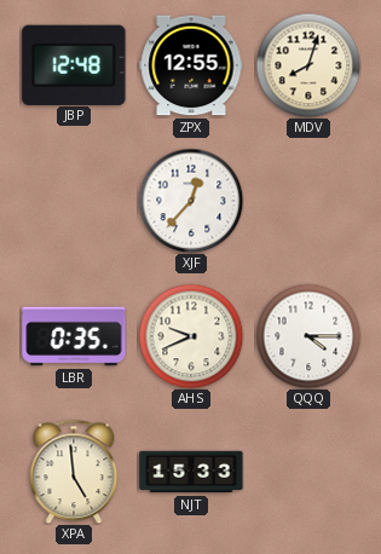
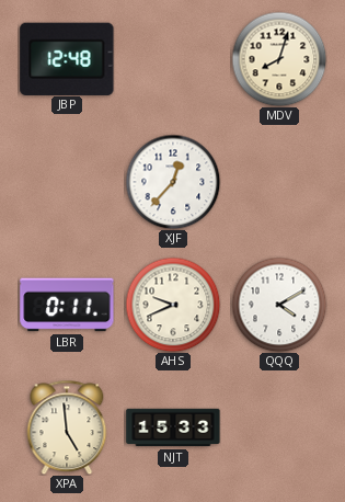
ZPX: 12:55 -> none
LBR: 0:35 -> 0:11
QQQ: 4:15 -> 4:10
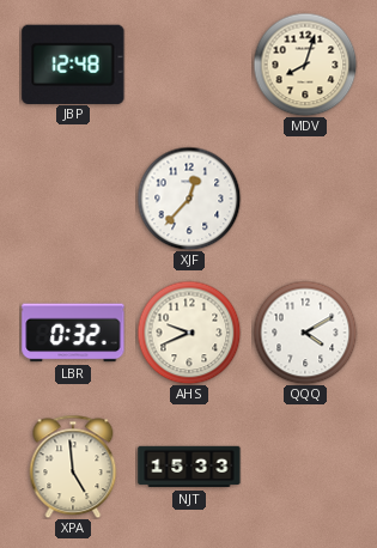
LBR: 0:11 -> 0:32
